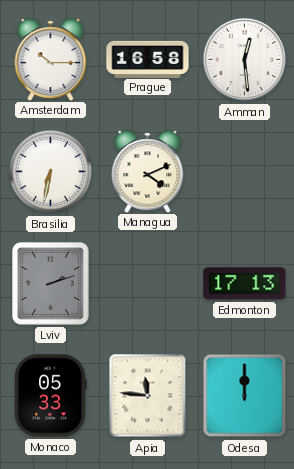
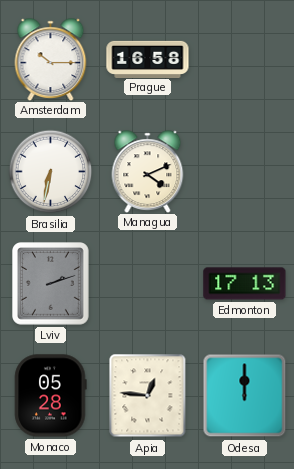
Amman: 12:29 -> none
Monaco: 05:33 -> 05:28
Apia: 11:46 -> 12:46
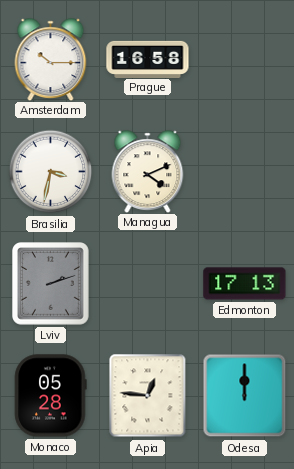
Brasilia: 6:32 -> 3:32
